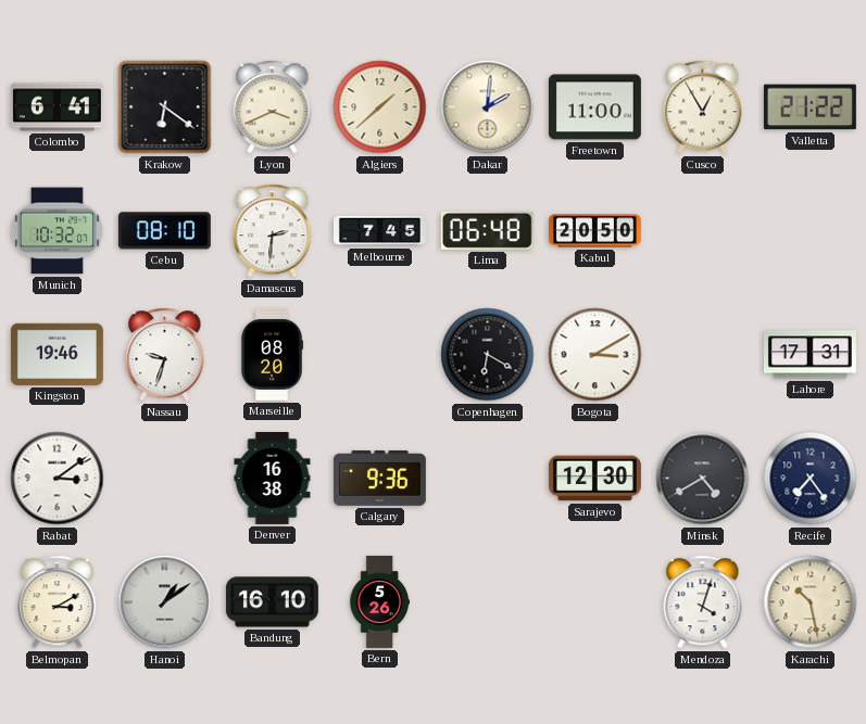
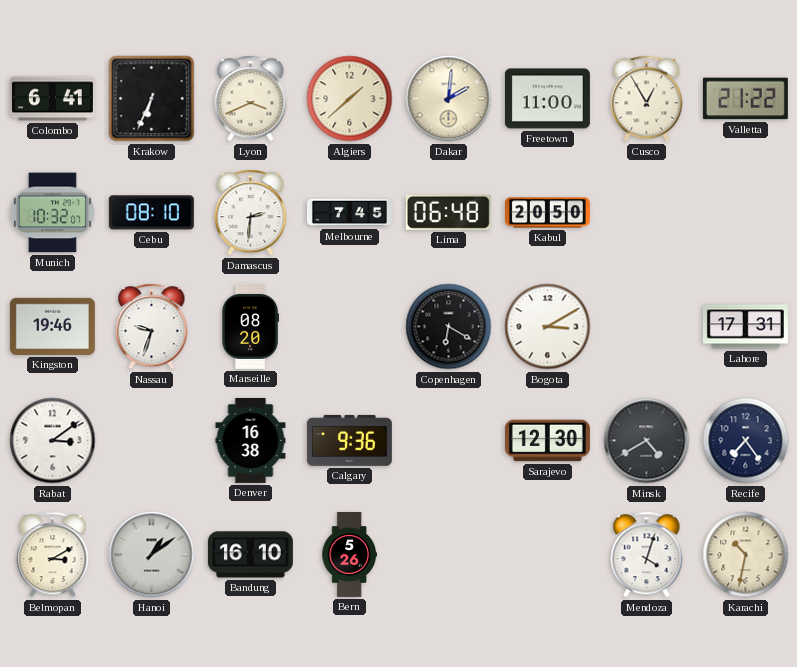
Krakow: 6:21 -> 6:34
Karachi: 10:28 -> 10:32
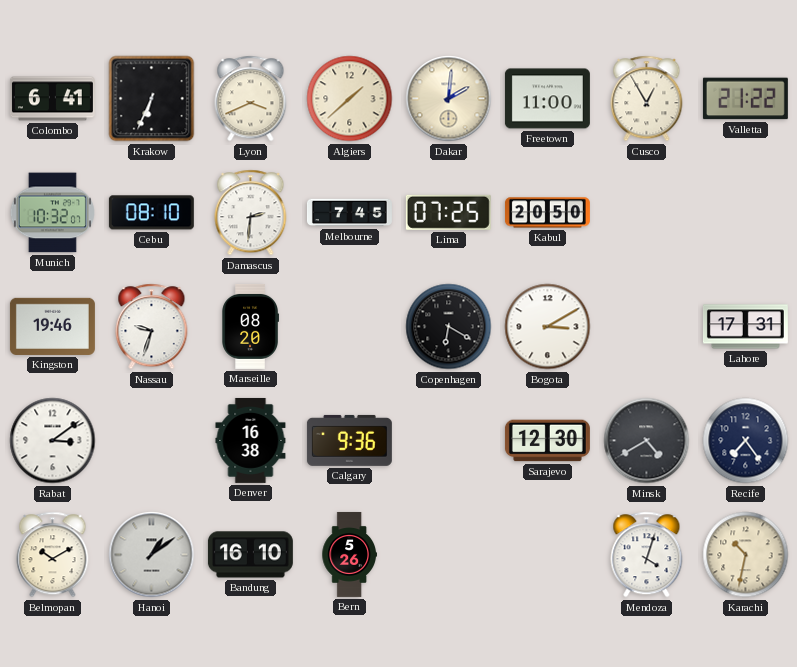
Lima: 06:48 -> 07:25
Belmopan: 3:10 -> 10:10
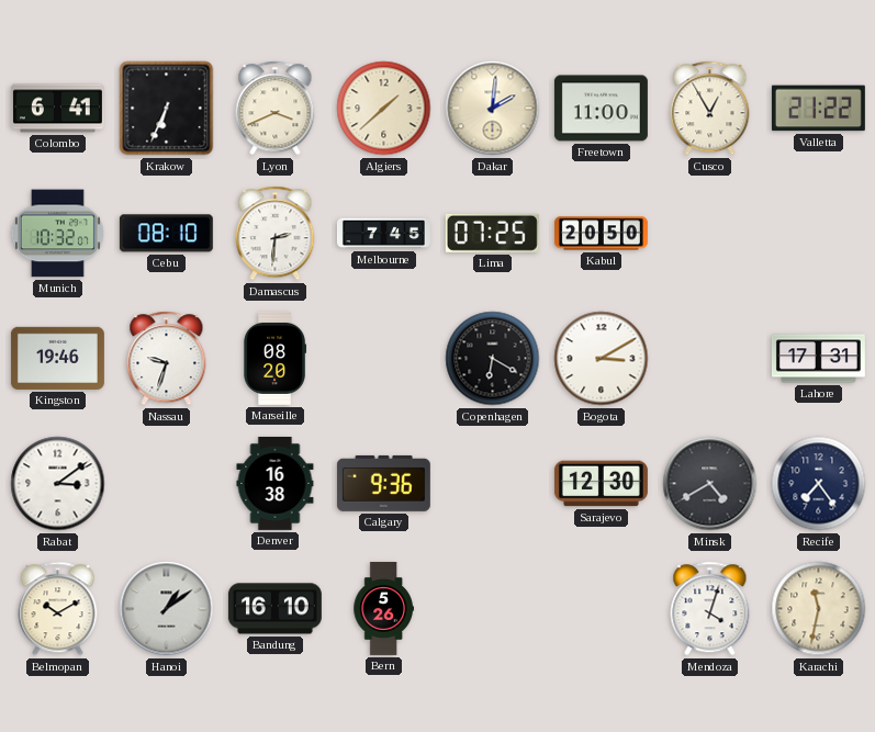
Karachi: 10:32 -> 11:32
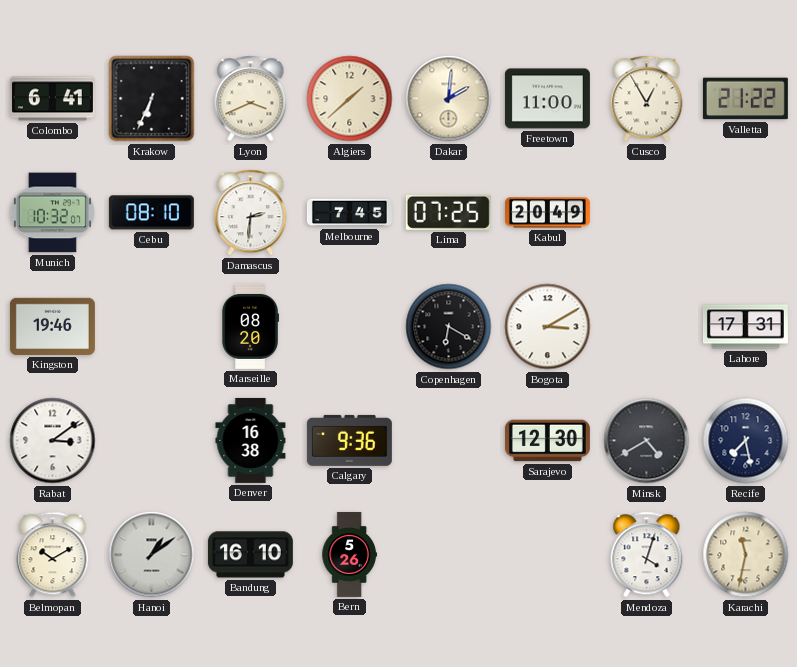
Kabul: 20:50 -> 20:49
Nassau: 9:33 -> none
Recife: 7:24 -> 7:28
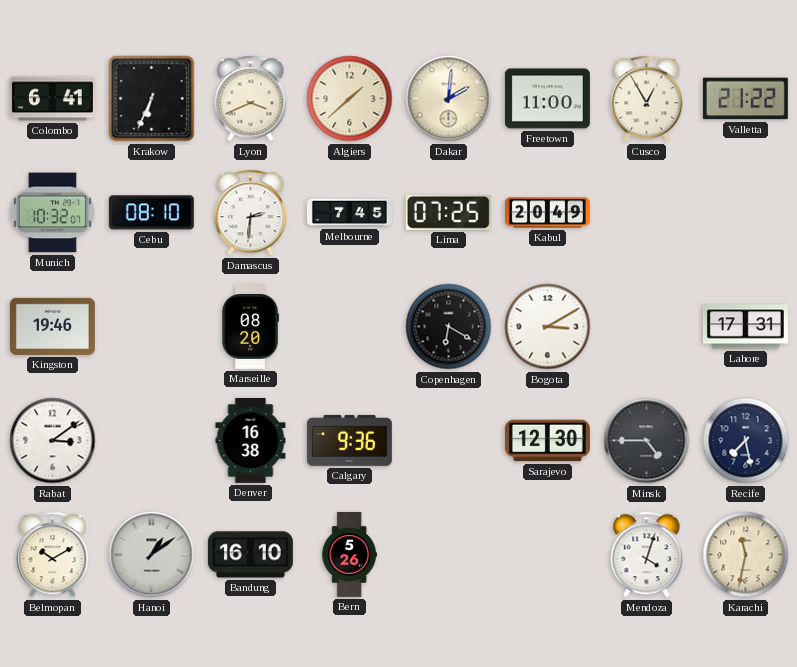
Minsk: 4:40 -> 4:45
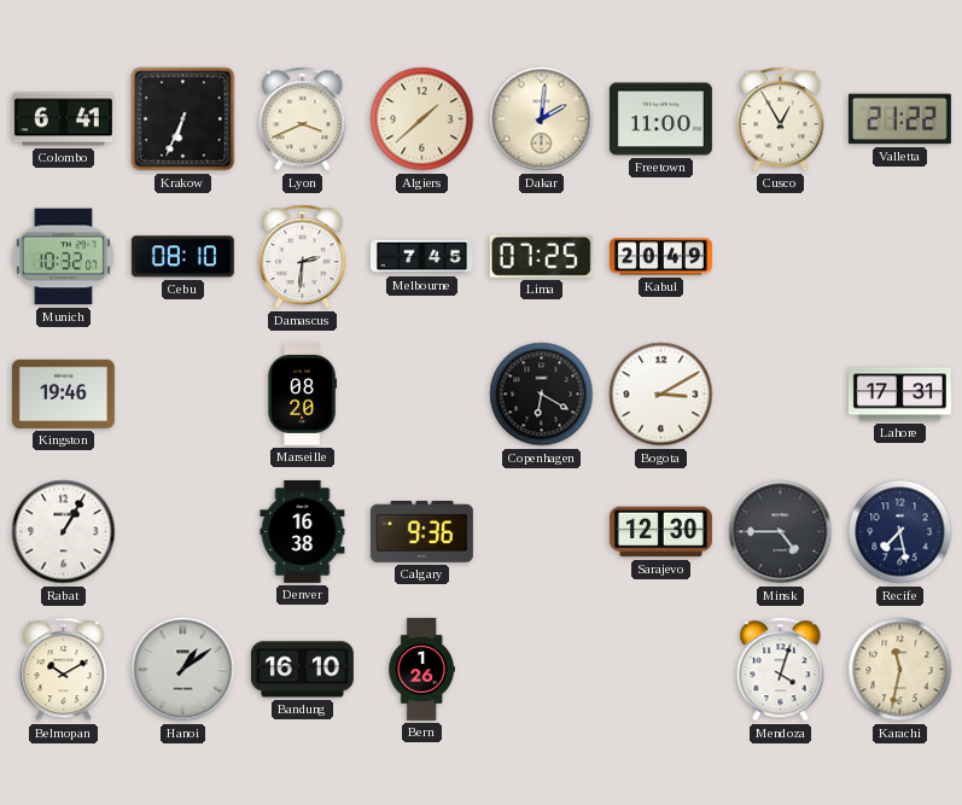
Rabat: 3:09 -> 1:05
Bern: 5:26 -> 1:26
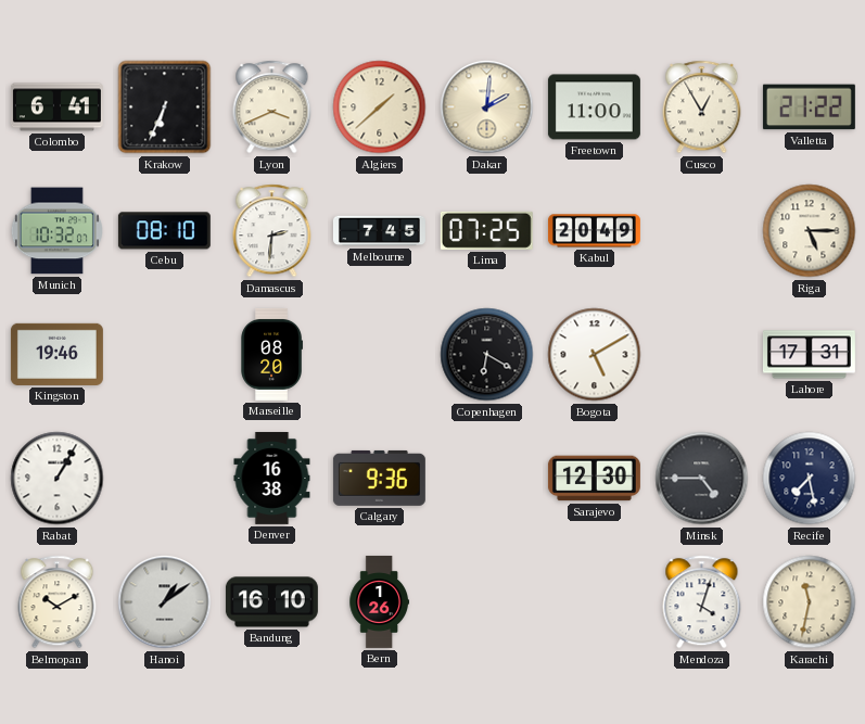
Riga: none -> 5:15
Bogota: 3:10 -> 5:10
